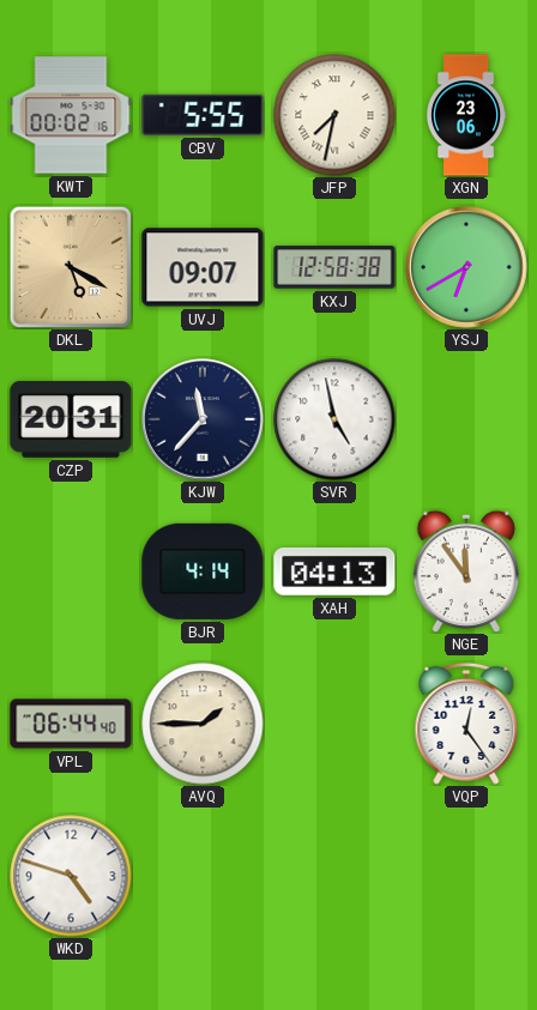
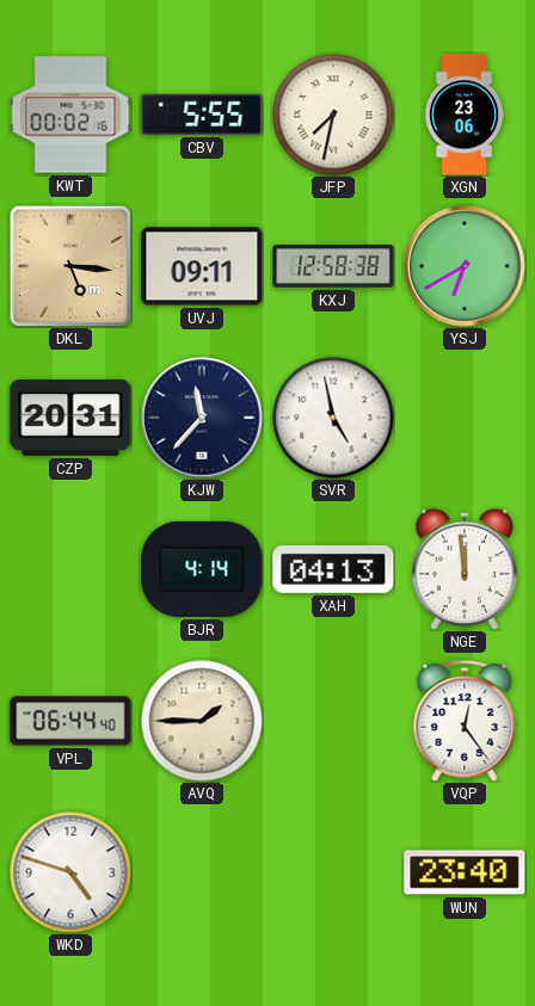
DKL: 5:20 -> 5:16
UVJ: 09:07 -> 09:11
NGE: 11:54 -> 11:59
WUN: none -> 23:40
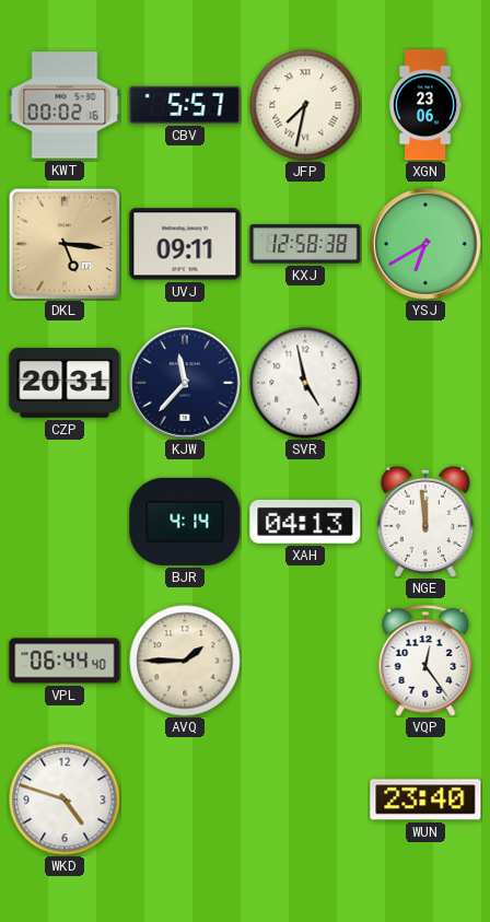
CBV: 5:55 -> 5:57
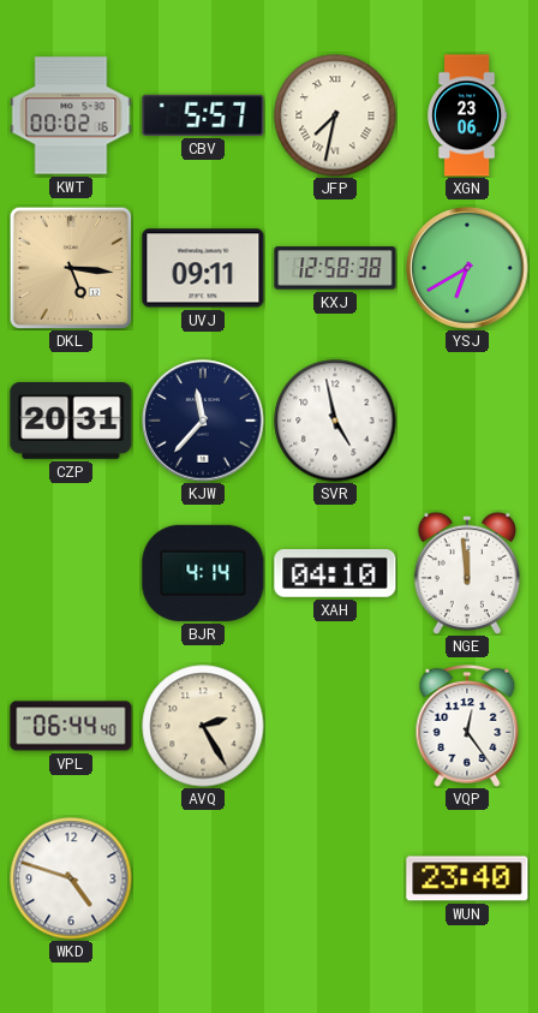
XAH: 04:13 -> 04:10
AVQ: 1:45 -> 2:25
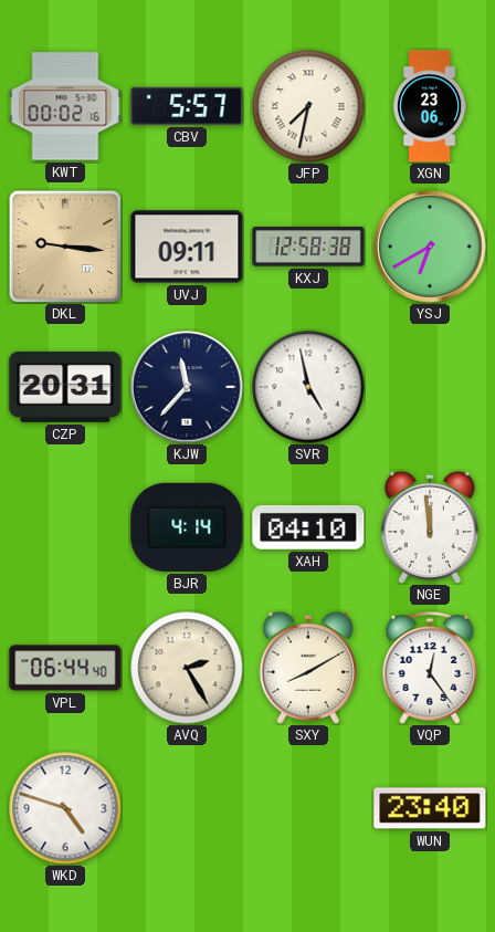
DKL: 5:16 -> 9:16
SXY: none -> 8:10
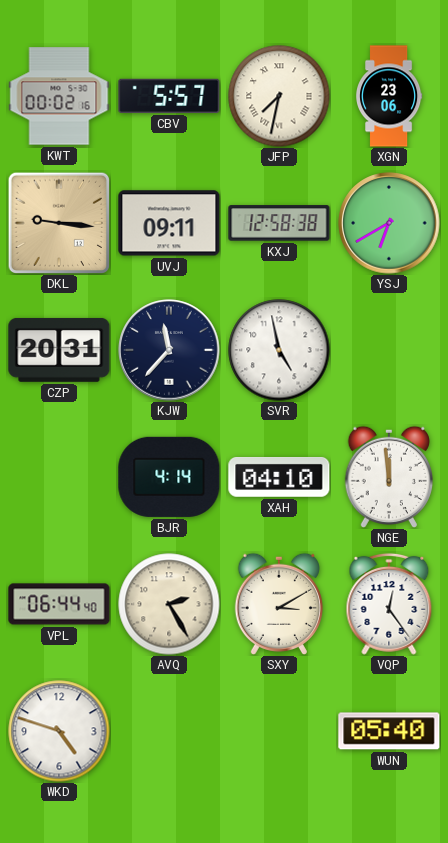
SXY: 8:10 -> 3:10
WUN: 23:40 -> 05:40
